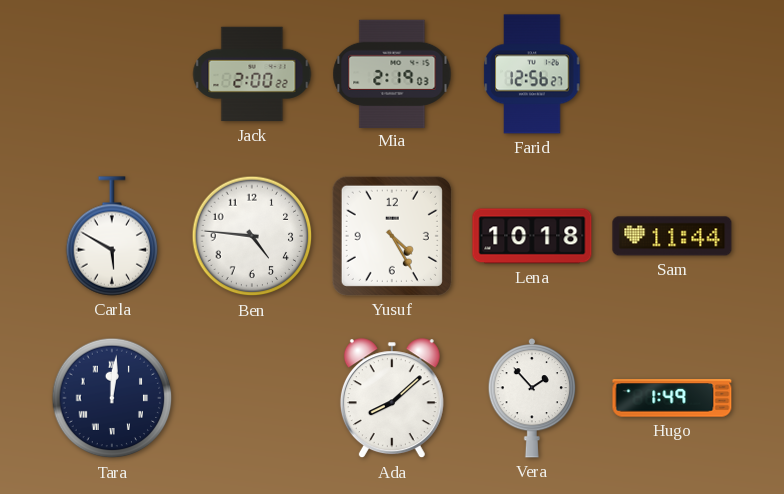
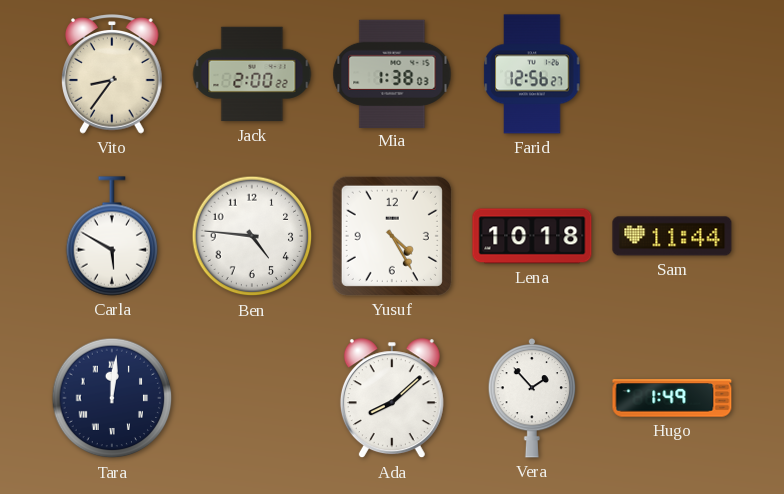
Vito: none -> 8:36
Mia: 2:19 -> 1:38
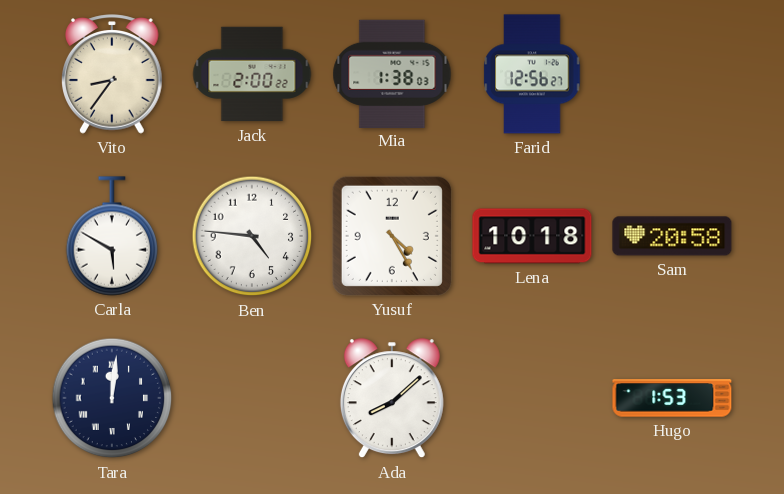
Sam: 11:44 -> 20:58
Vera: 1:53 -> none
Hugo: 1:49 -> 1:53
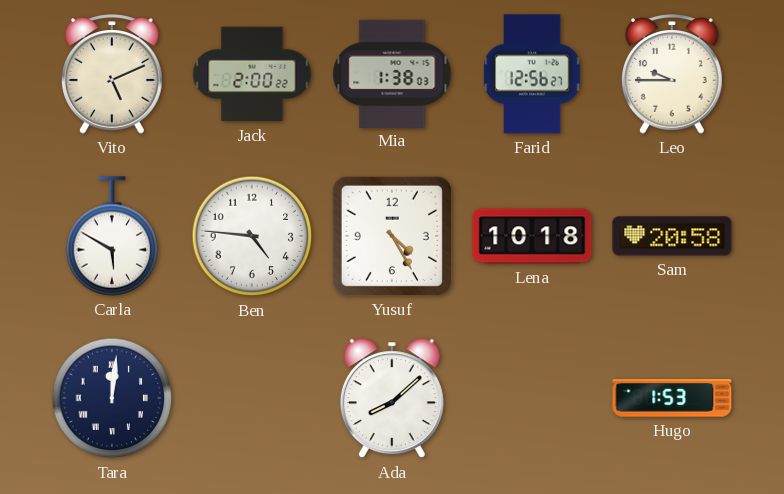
Vito: 8:36 -> 5:11
Leo: none -> 9:45
